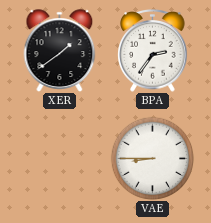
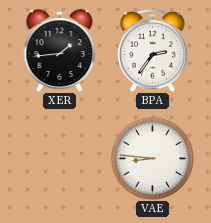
XER: 1:39 -> 1:44
VAE: 8:45 -> 8:46
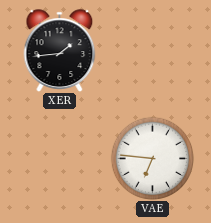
BPA: 2:36 -> none
VAE: 8:46 -> 6:46
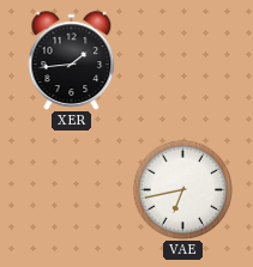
VAE: 6:46 -> 6:43
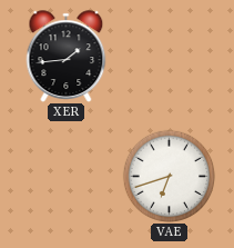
VAE: 6:43 -> 6:42
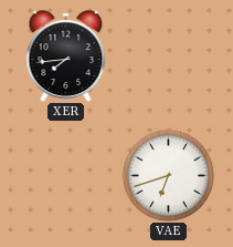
XER: 1:44 -> 7:44
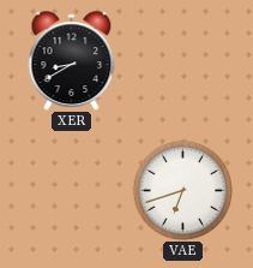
XER: 7:44 -> 8:40
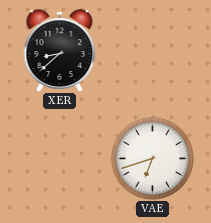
XER: 8:40 -> 8:38
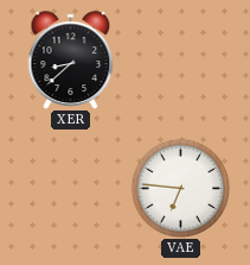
VAE: 6:42 -> 6:46
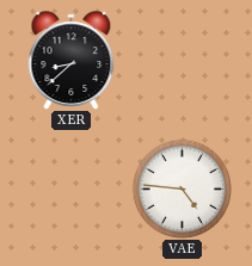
VAE: 6:46 -> 4:46
